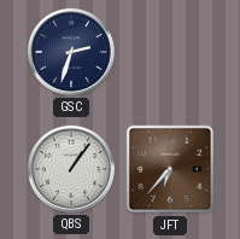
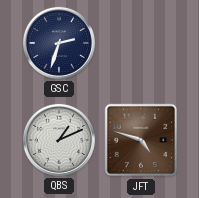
QBS: 1:06 -> 1:11
JFT: 6:37 -> 4:48
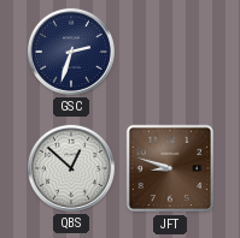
QBS: 1:11 -> 12:52
JFT: 4:48 -> 8:48
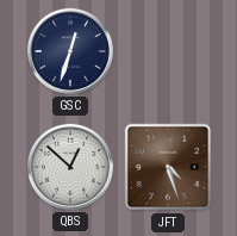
GSC: 2:33 -> 12:33
JFT: 8:48 -> 4:27
